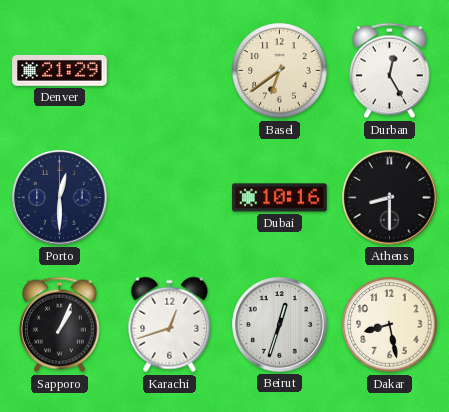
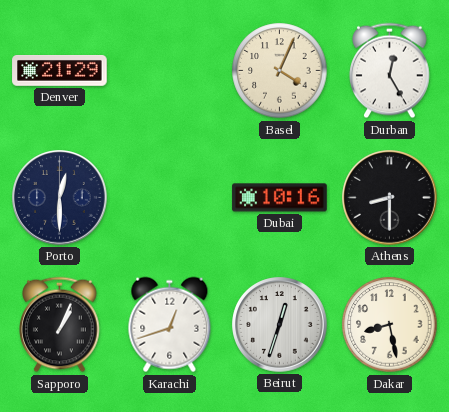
Basel: 6:39 -> 4:04
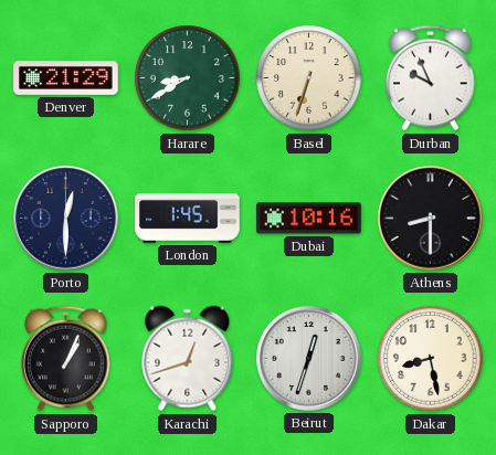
Harare: none -> 8:40
Basel: 4:04 -> 6:33
Durban: 12:25 -> 9:56
London: none -> 1:45
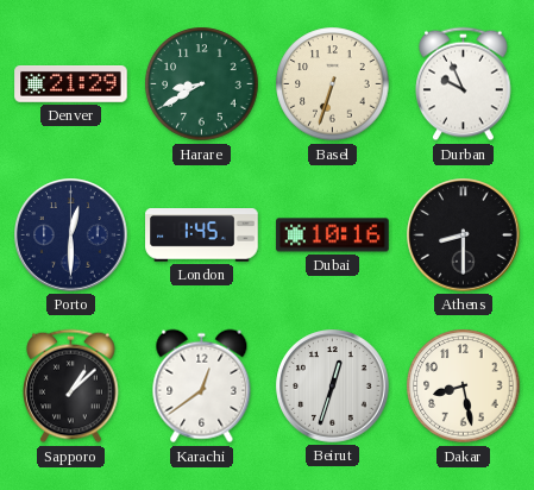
Sapporo: 1:04 -> 1:08
Karachi: 12:42 -> 12:39
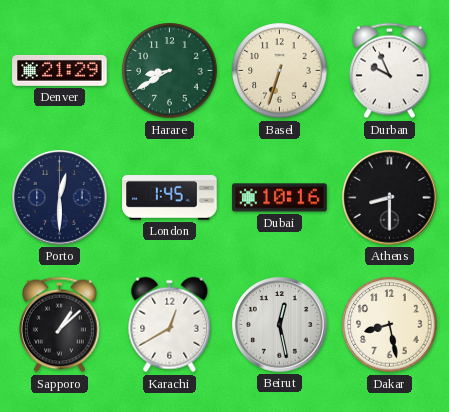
Karachi: 12:39 -> 12:40
Beirut: 12:33 -> 12:28
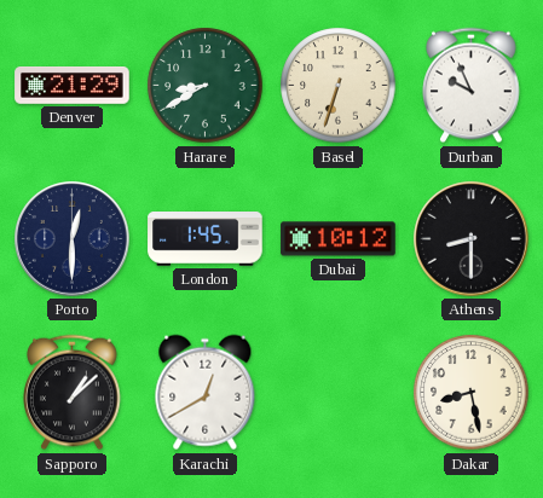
Dubai: 10:16 -> 10:12
Beirut: 12:28 -> none
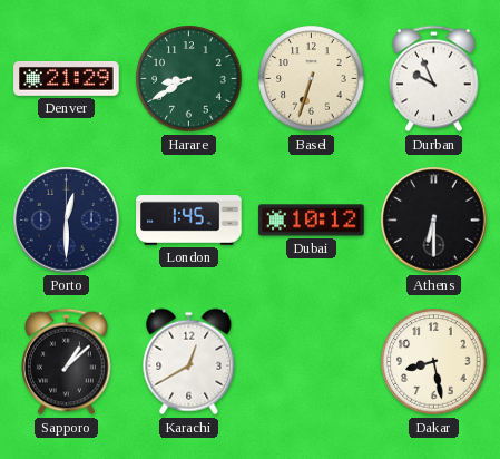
Athens: 8:30 -> 6:30
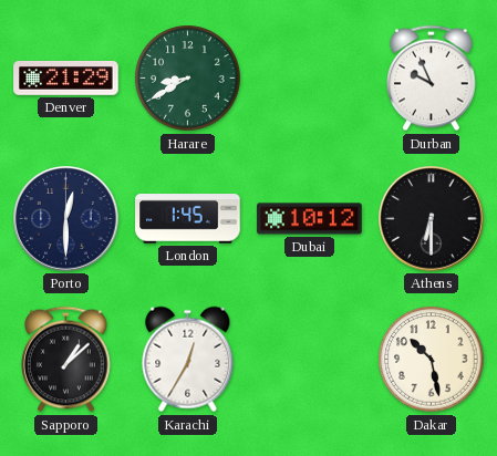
Basel: 6:33 -> none
Karachi: 12:40 -> 12:35
Dakar: 8:28 -> 10:28
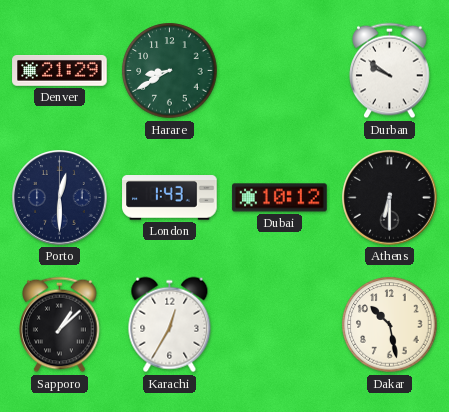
Durban: 9:56 -> 9:51
London: 1:45 -> 1:43
